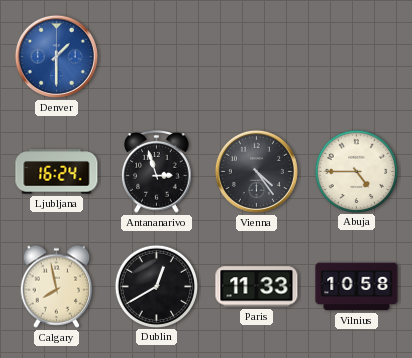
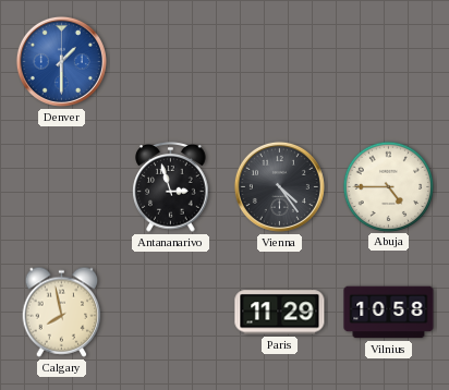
Ljubljana: 16:24 -> none
Dublin: 12:40 -> none
Paris: 11:33 -> 11:29
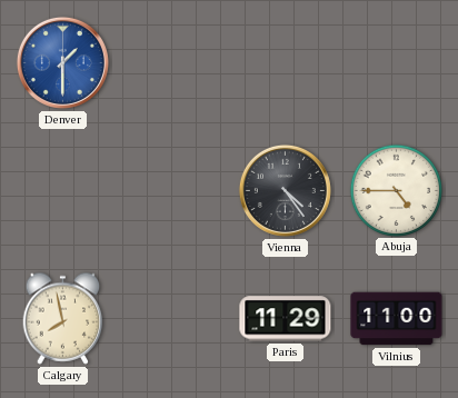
Antananarivo: 2:57 -> none
Vilnius: 10:58 -> 11:00
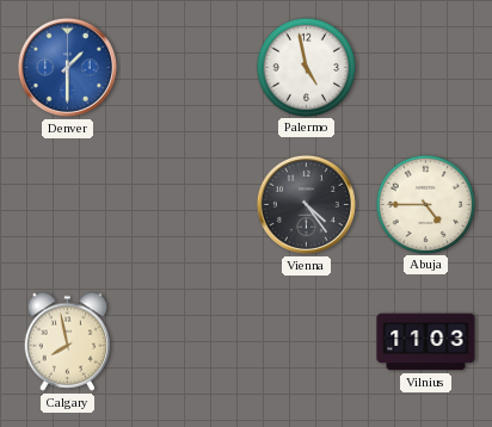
Palermo: none -> 4:58
Paris: 11:29 -> none
Vilnius: 11:00 -> 11:03
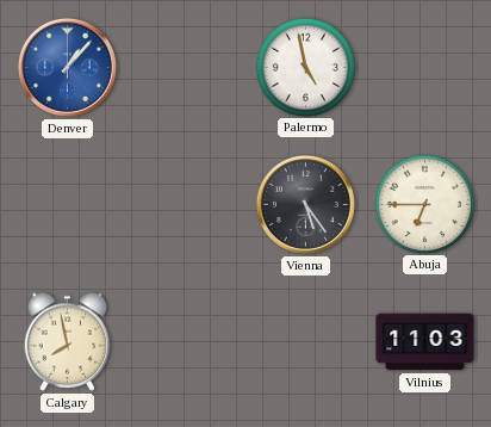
Denver: 1:30 -> 1:07
Vienna: 4:24 -> 5:24
Abuja: 4:45 -> 6:45
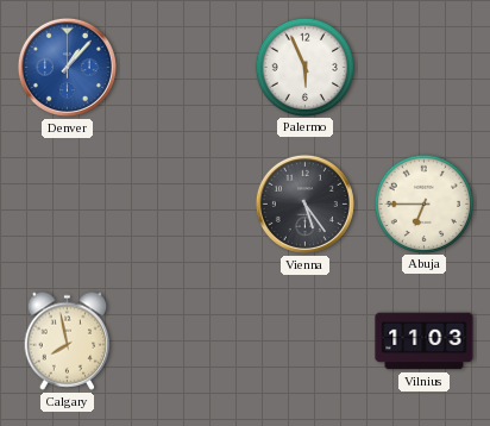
Palermo: 4:58 -> 5:56
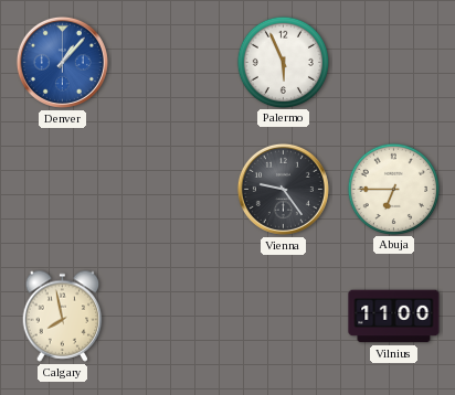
Vienna: 5:24 -> 9:24
Vilnius: 11:03 -> 11:00
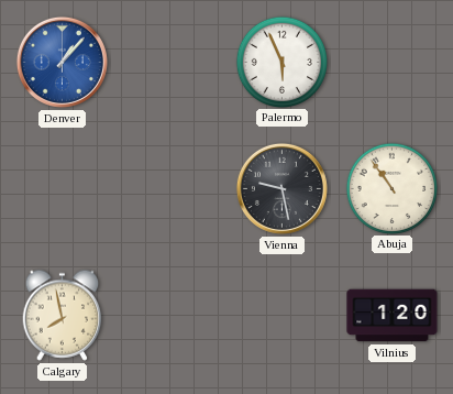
Vienna: 9:24 -> 9:28
Abuja: 6:45 -> 10:54
Vilnius: 11:00 -> 1:20
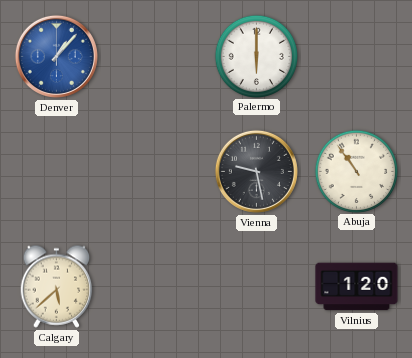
Palermo: 5:56 -> 6:00
Calgary: 7:58 -> 5:38
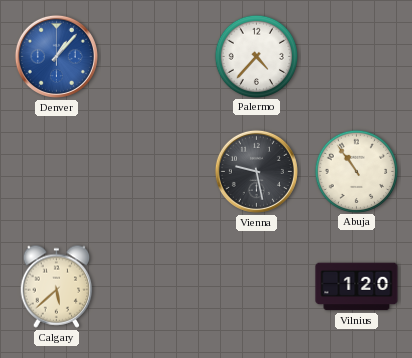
Palermo: 6:00 -> 4:37
